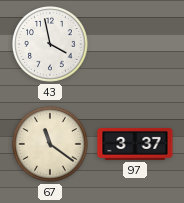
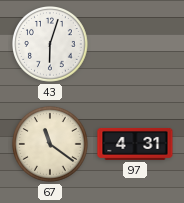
43: 3:58 -> 6:03
97: 3:37 -> 4:31
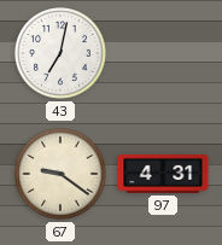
43: 6:03 -> 7:02
67: 11:21 -> 9:21
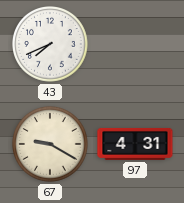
43: 7:02 -> 7:41
67: 9:21 -> 9:20
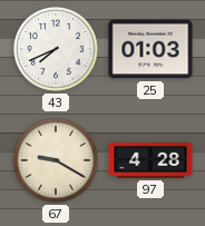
25: none -> 01:03
97: 4:31 -> 4:28
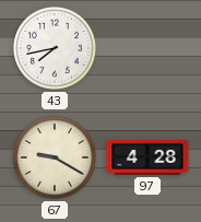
43: 7:41 -> 7:43
25: 01:03 -> none
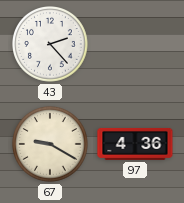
43: 7:43 -> 2:23
97: 4:28 -> 4:36
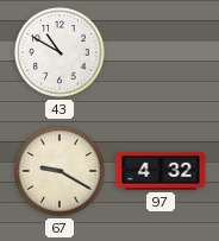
43: 2:23 -> 10:50
97: 4:36 -> 4:32
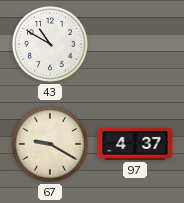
97: 4:32 -> 4:37
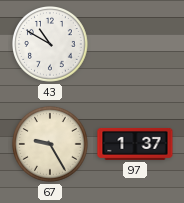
67: 9:20 -> 9:25
97: 4:37 -> 1:37
